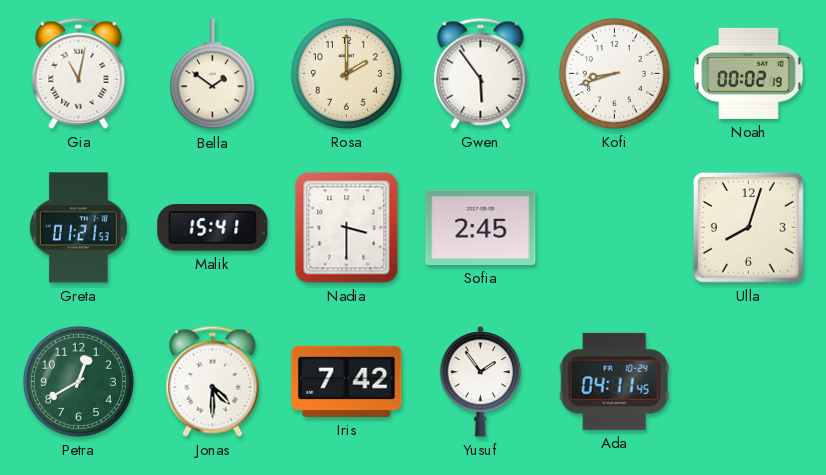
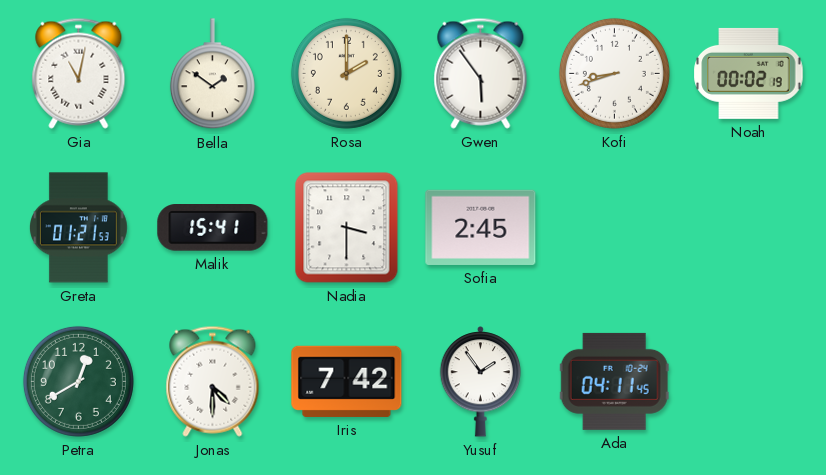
Ulla: 8:03 -> none
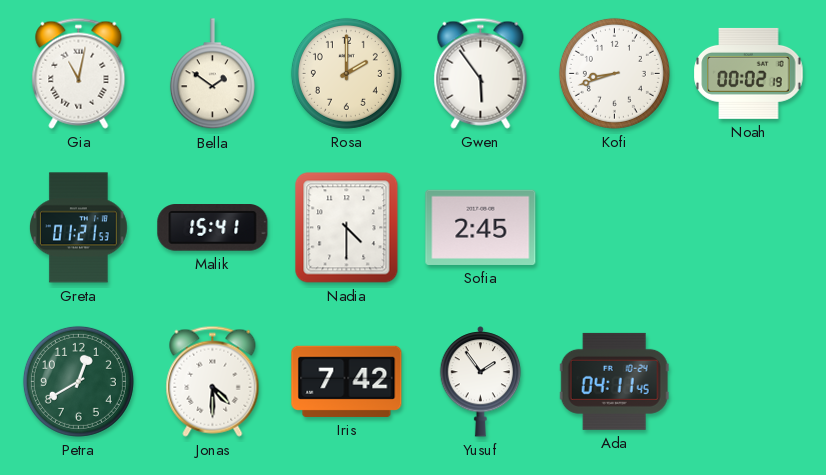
Nadia: 3:30 -> 4:30
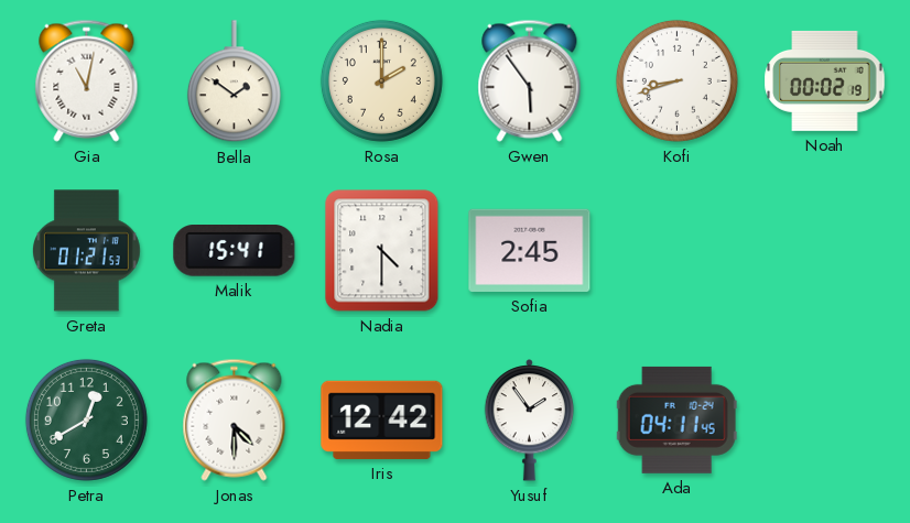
Iris: 7:42 -> 12:42
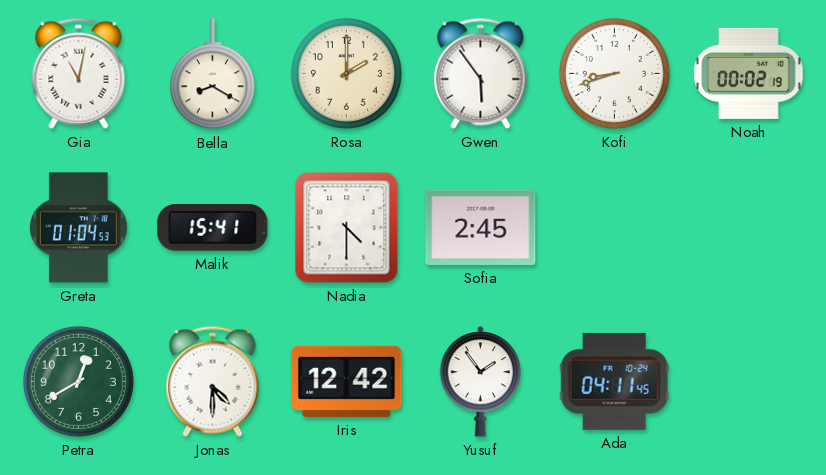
Bella: 1:51 -> 8:20
Greta: 01:21 -> 01:04
